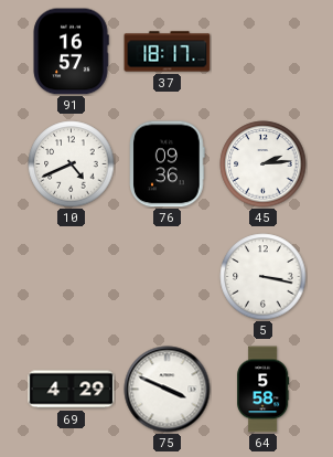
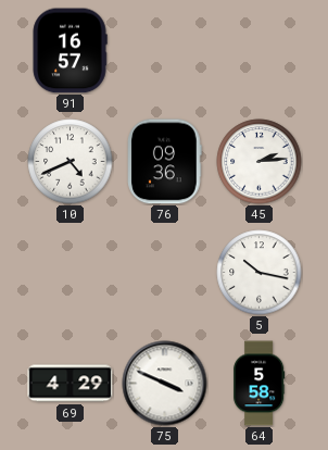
37: 18:17 -> none
5: 3:17 -> 10:17
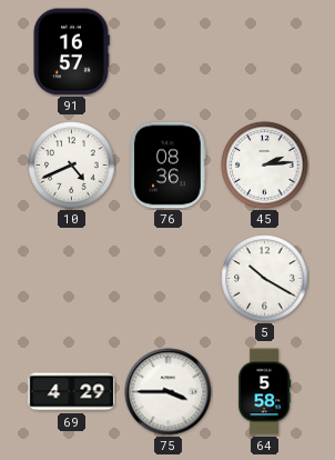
76: 09:36 -> 08:36
5: 10:17 -> 10:20
75: 3:49 -> 3:45
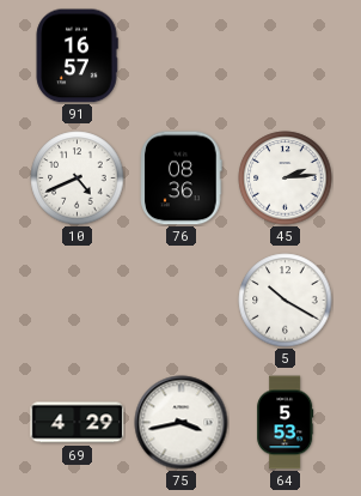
75: 3:45 -> 3:43
64: 5:58 -> 5:53
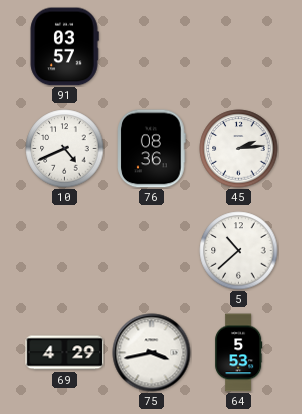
91: 16:57 -> 03:57
5: 10:20 -> 10:38
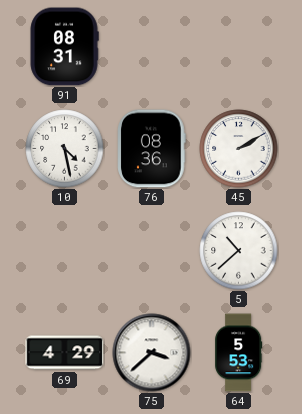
91: 03:57 -> 08:31
10: 4:41 -> 4:28
45: 2:14 -> 2:10
75: 3:43 -> 3:38
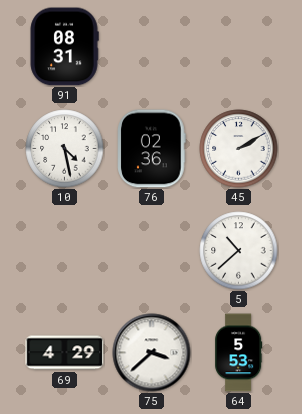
76: 08:36 -> 02:36
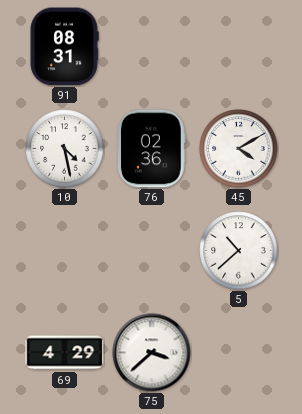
45: 2:10 -> 4:10
64: 5:53 -> none
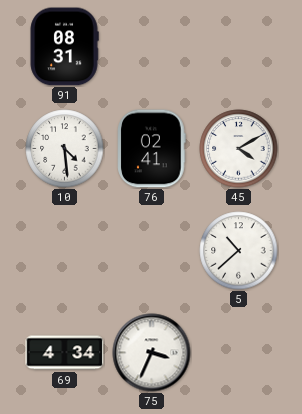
10: 4:28 -> 4:29
76: 02:36 -> 02:41
69: 4:29 -> 4:34
75: 3:38 -> 3:34
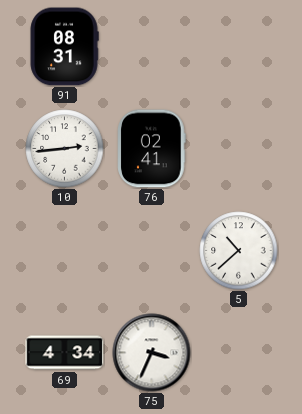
10: 4:29 -> 2:44
45: 4:10 -> none
